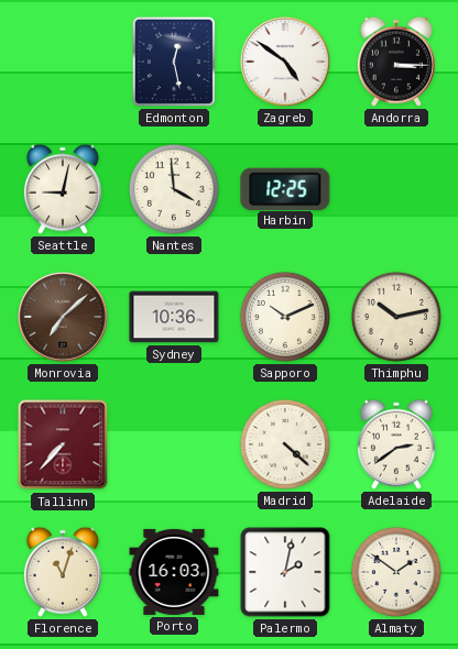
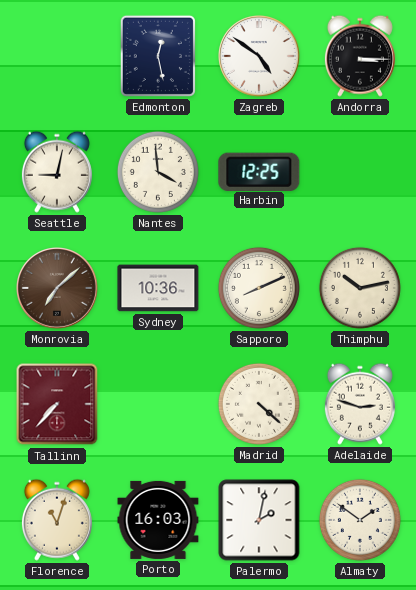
Sapporo: 10:11 -> 8:11
Adelaide: 2:39 -> 2:48
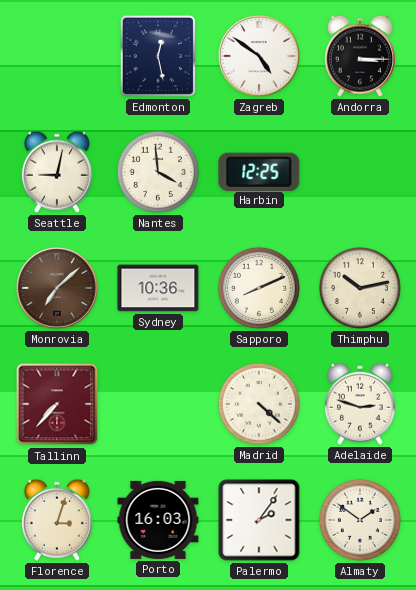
Florence: 11:03 -> 3:03
Palermo: 2:02 -> 2:06
